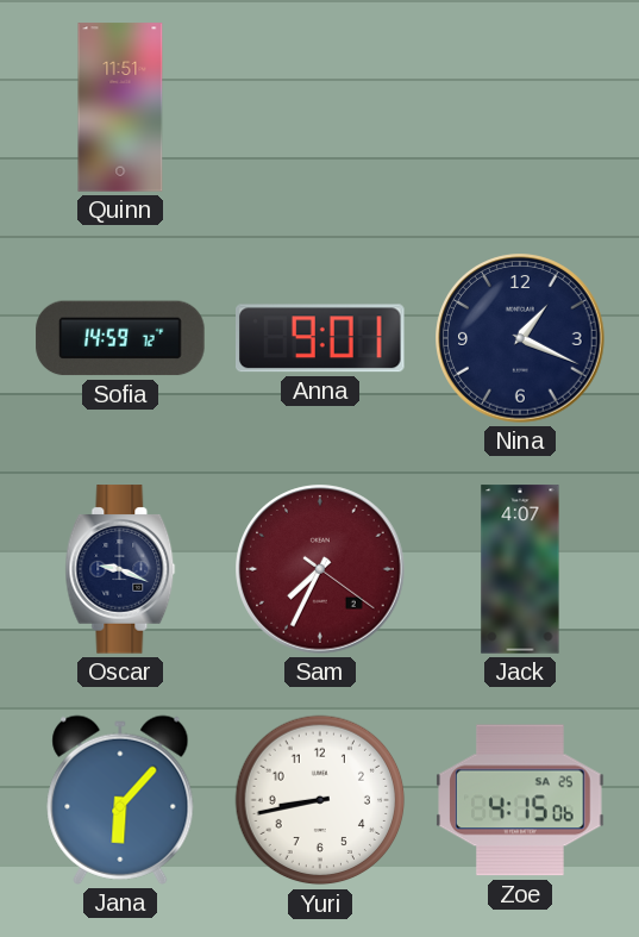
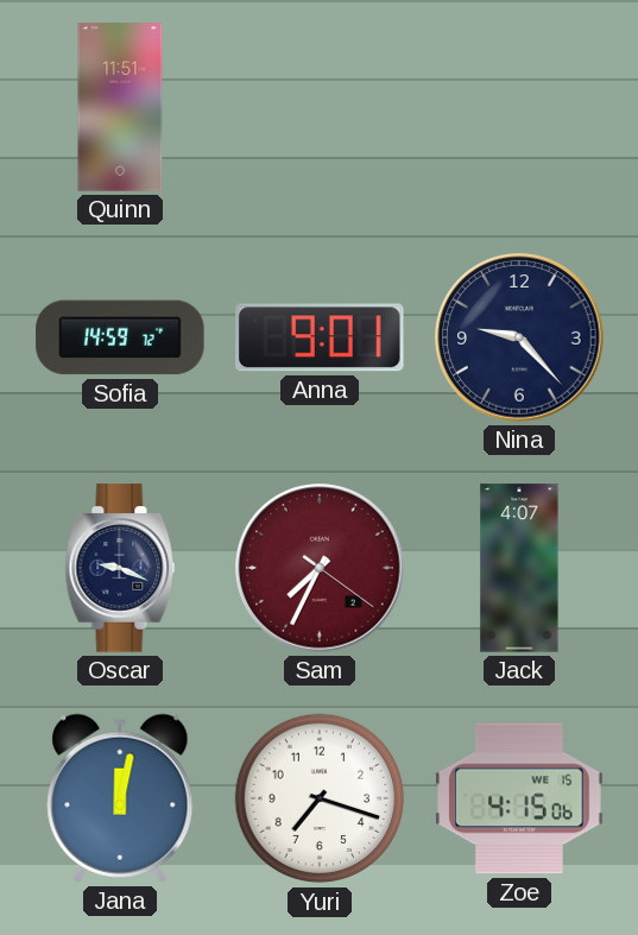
Nina: 1:19 -> 9:23
Jana: 6:07 -> 12:02
Yuri: 8:43 -> 7:18
Zoe date: SA 25 -> WE 15
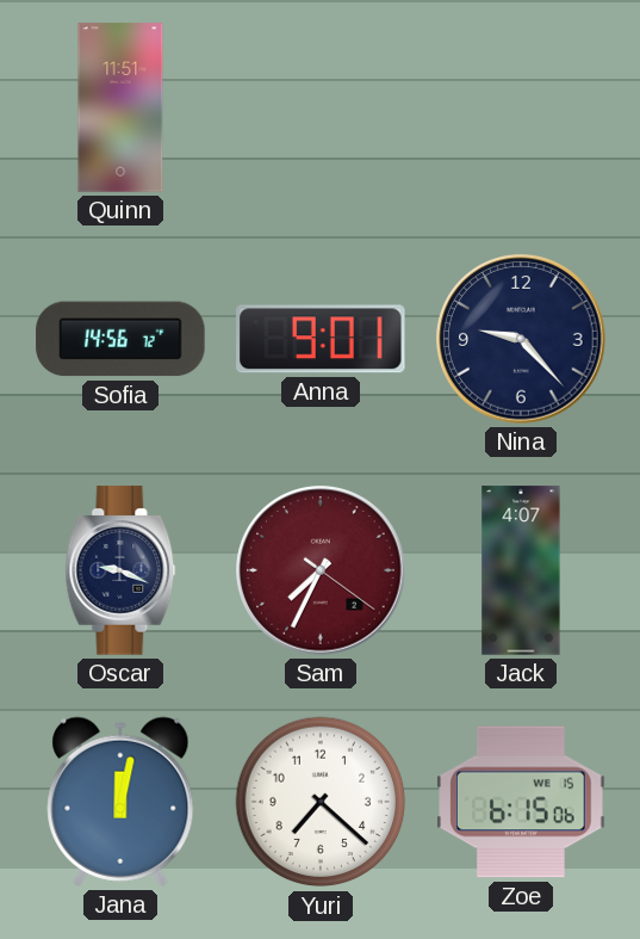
Sofia: 14:59 -> 14:56
Yuri: 7:18 -> 7:22
Zoe: 4:15 -> 6:15
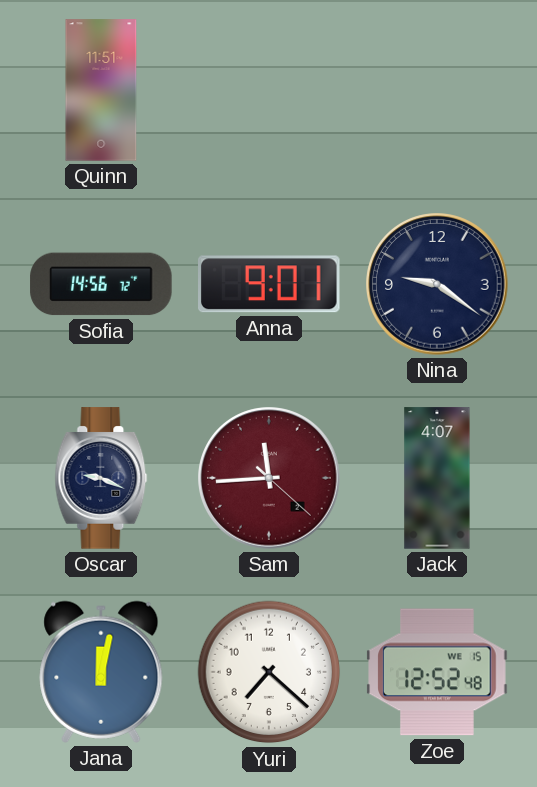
Nina: 9:23 -> 9:21
Sam: 7:34 -> 11:44
Zoe: 6:15 -> 12:52
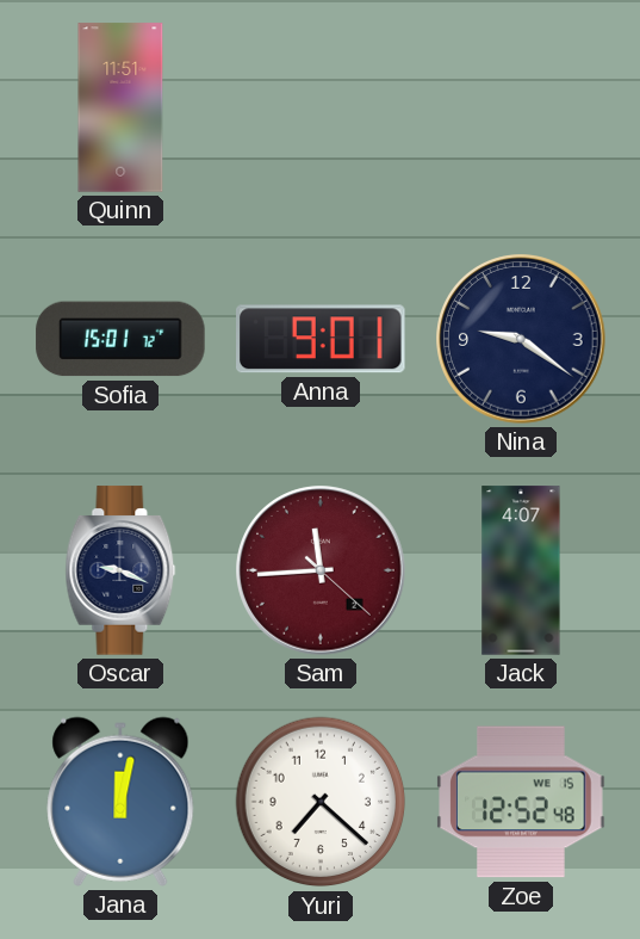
Sofia: 14:56 -> 15:01
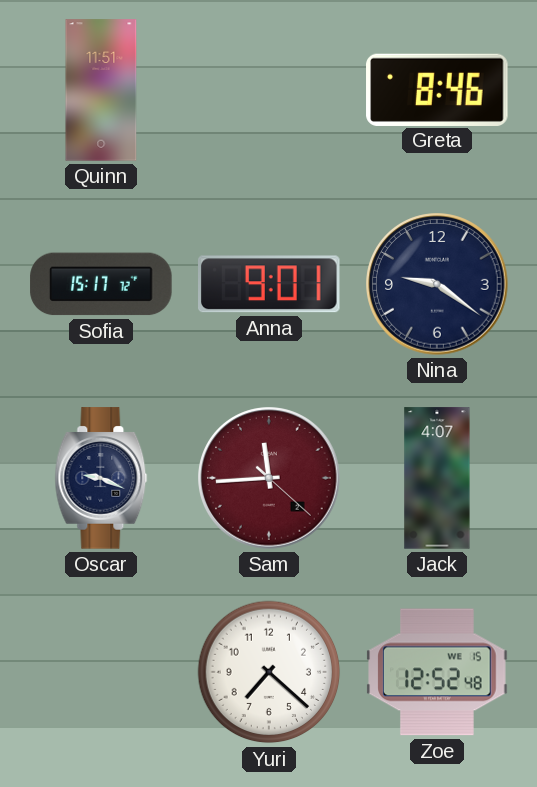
Greta: none -> 8:46
Sofia: 15:01 -> 15:17
Jana: 12:02 -> none
